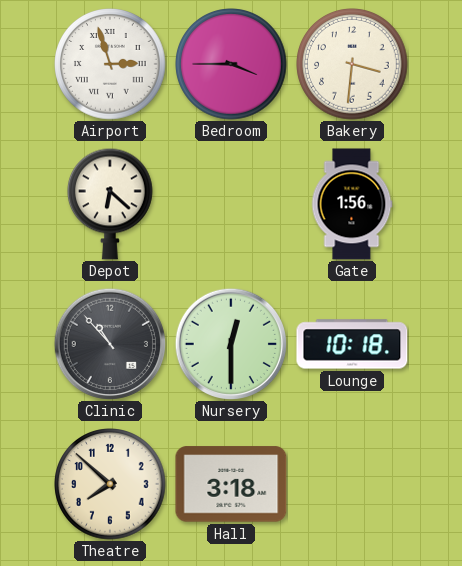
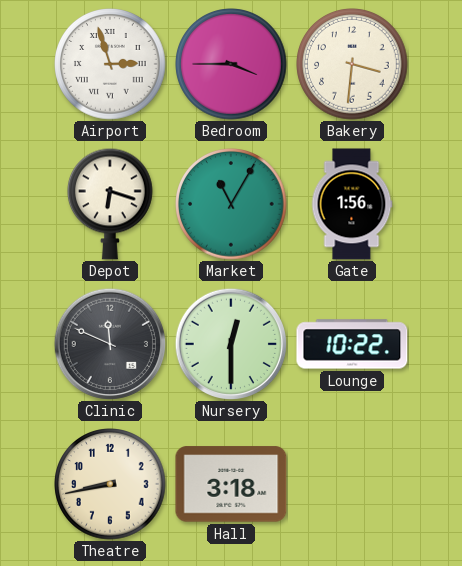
Depot: 6:22 -> 6:18
Market: none -> 11:05
Clinic: 10:53 -> 11:49
Lounge: 10:18 -> 10:22
Theatre: 7:52 -> 8:43
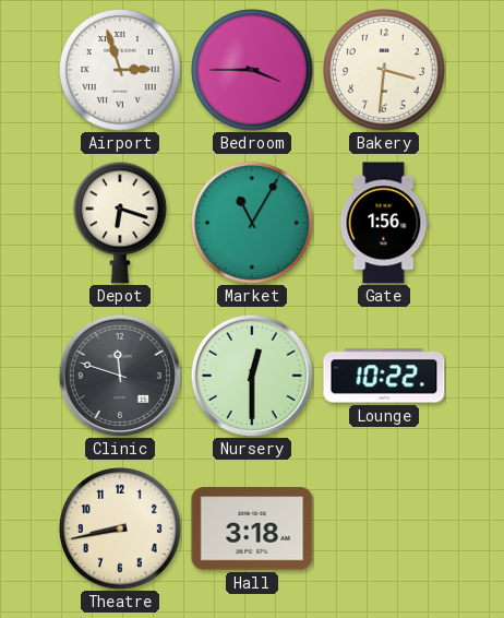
Clinic: 11:49 -> 11:48
